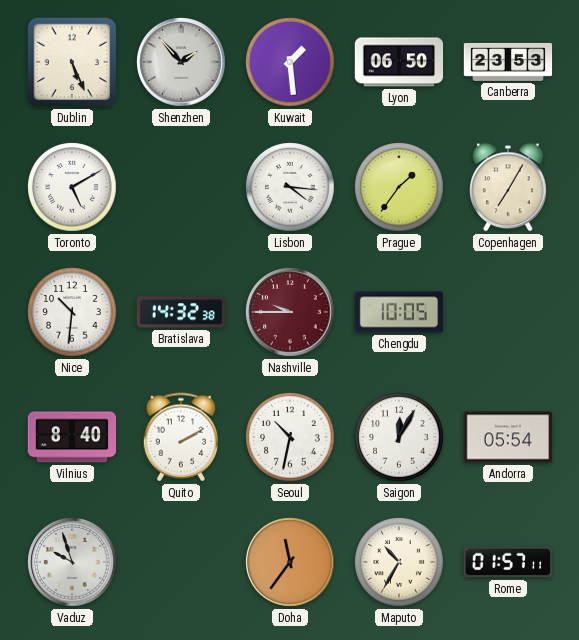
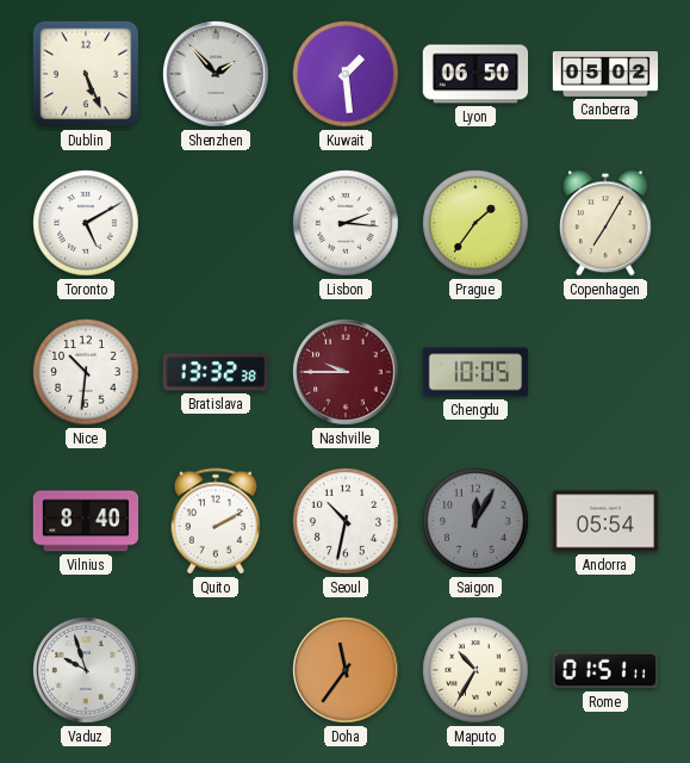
Canberra: 23:53 -> 05:02
Lisbon: 4:16 -> 2:16
Bratislava: 14:32 -> 13:32
Saigon dial: white -> grey
Rome: 01:57 -> 01:51
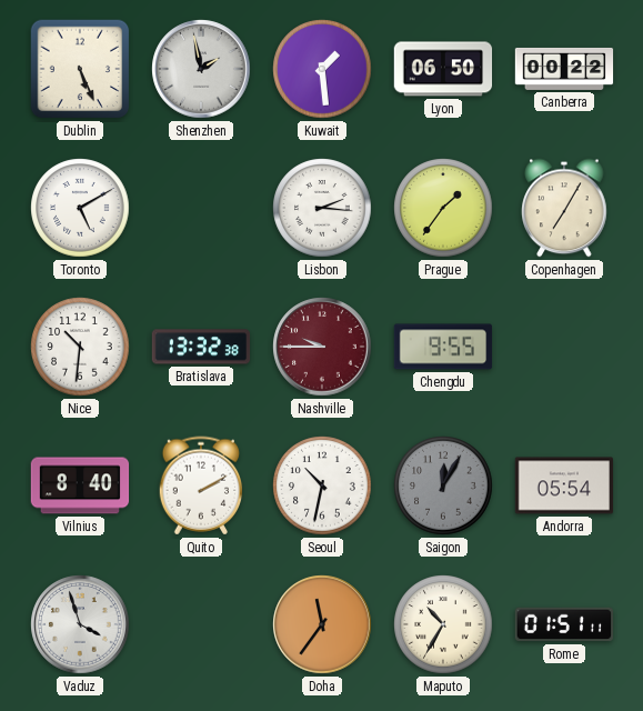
Shenzhen: 1:53 -> 1:58
Canberra: 05:02 -> 00:22
Chengdu: 10:05 -> 9:55
Vaduz: 9:57 -> 3:57
